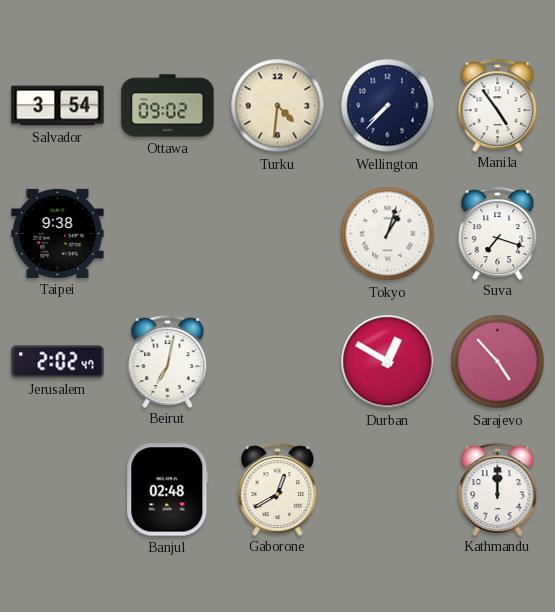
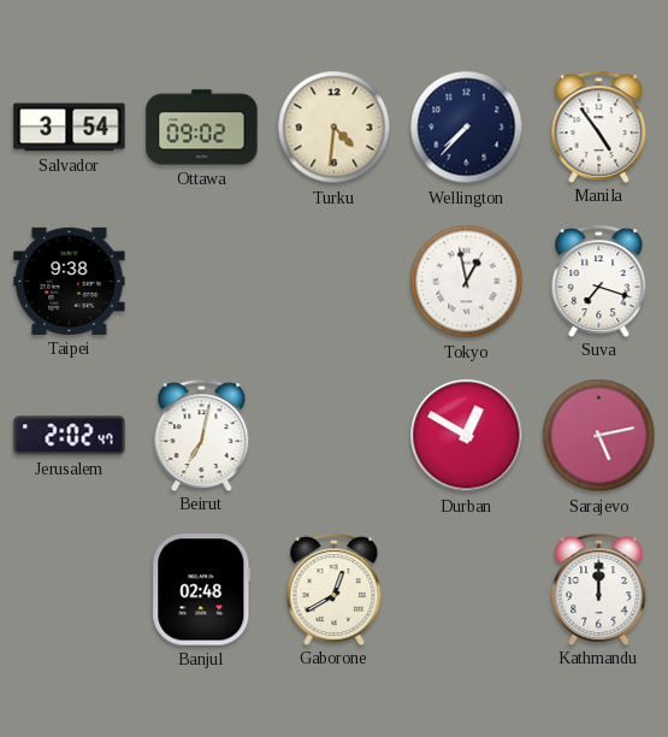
Tokyo: 1:03 -> 12:58
Sarajevo: 4:53 -> 5:13
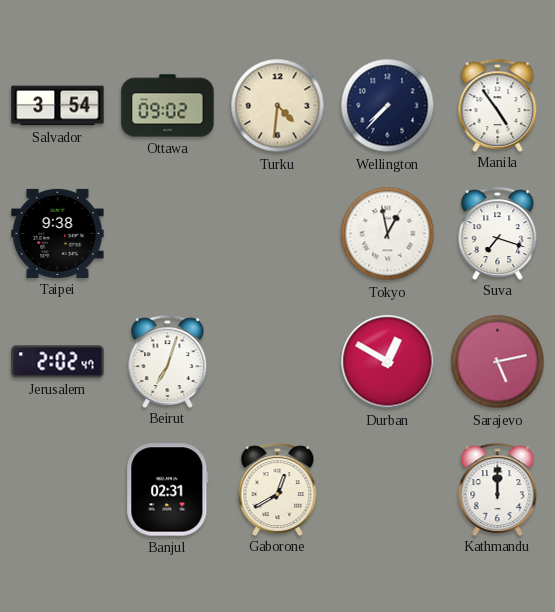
Beirut: 7:02 -> 7:03
Banjul: 02:48 -> 02:31
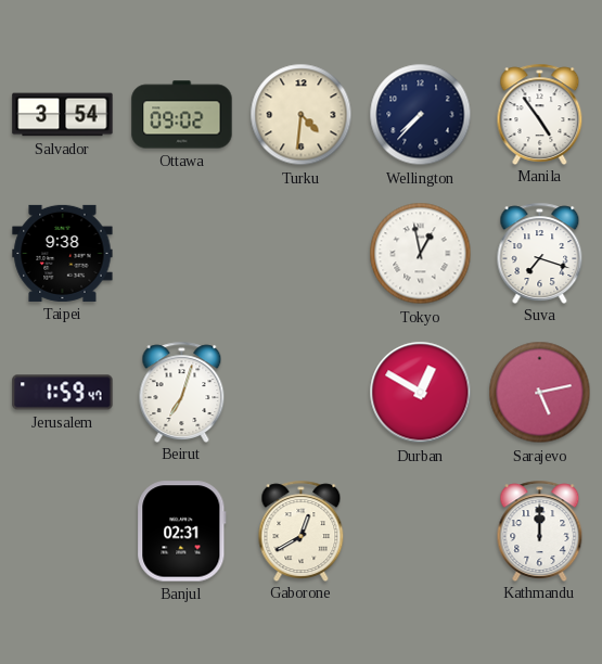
Jerusalem: 2:02 -> 1:59
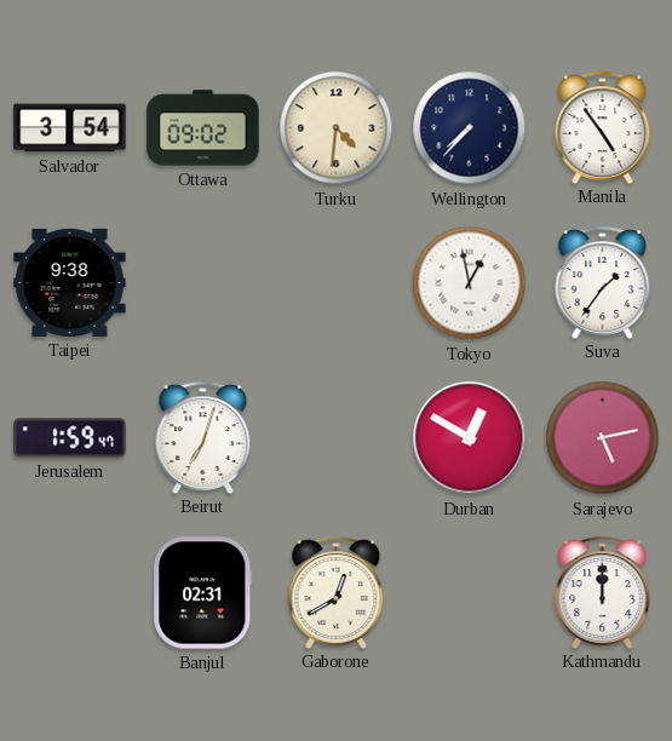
Suva: 7:18 -> 1:36
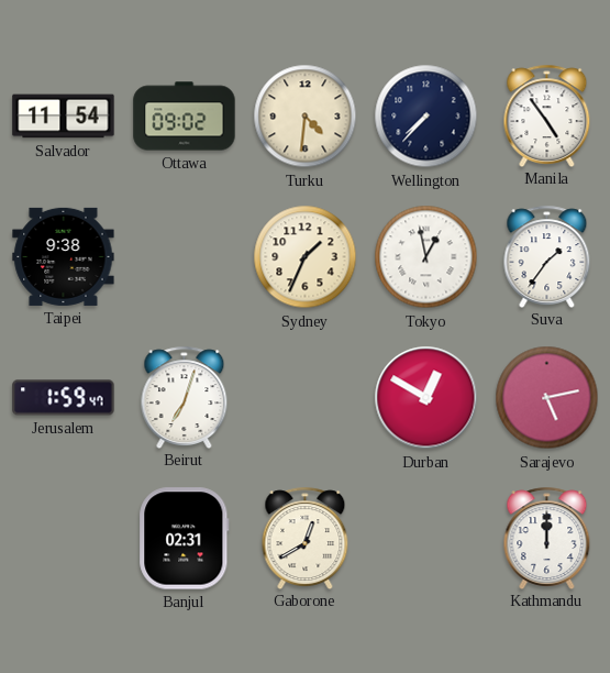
Salvador: 3:54 -> 11:54
Sydney: none -> 1:34
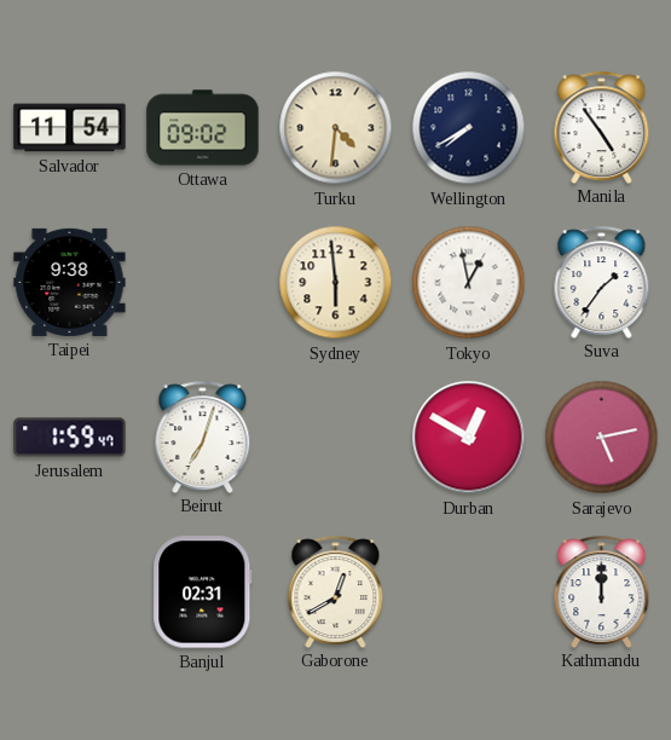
Wellington: 7:37 -> 7:40
Sydney: 1:34 -> 5:59
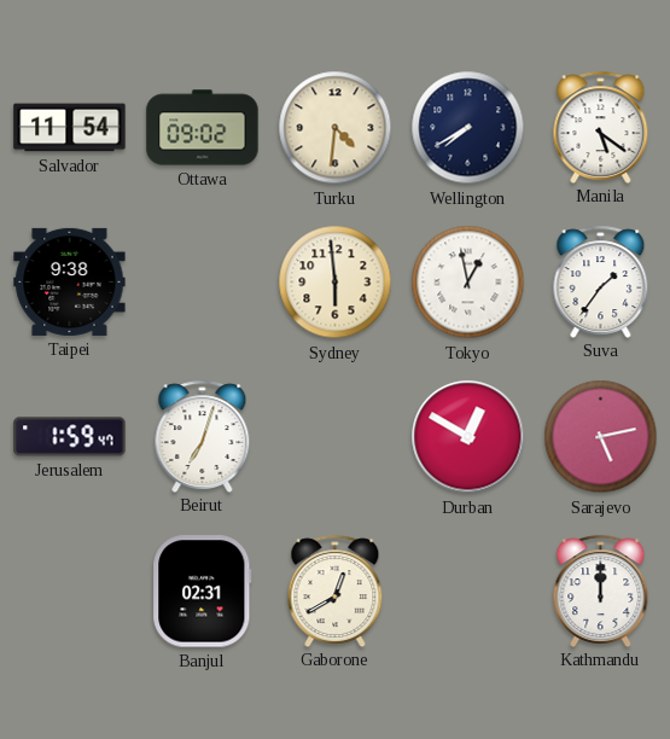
Manila: 4:54 -> 5:21
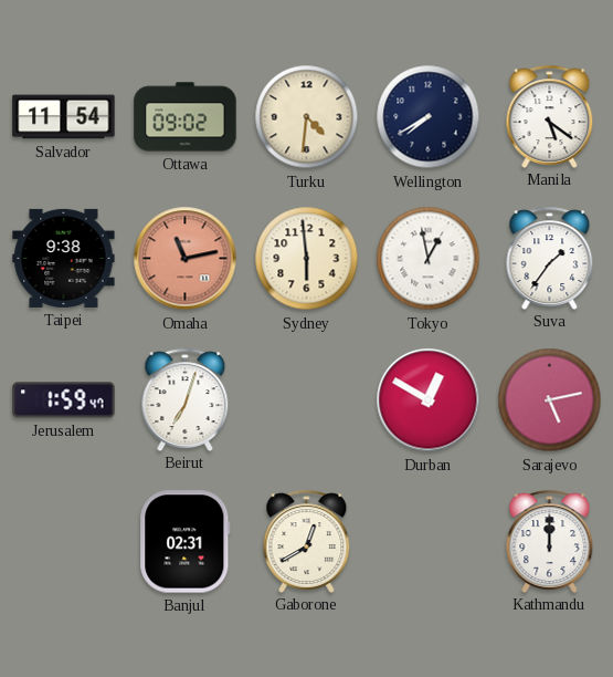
Omaha: none -> 11:13
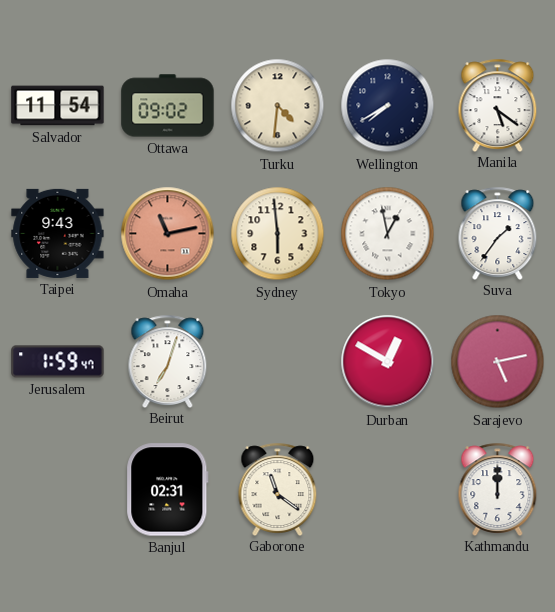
Taipei: 9:38 -> 9:43
Gaborone: 12:40 -> 11:21
